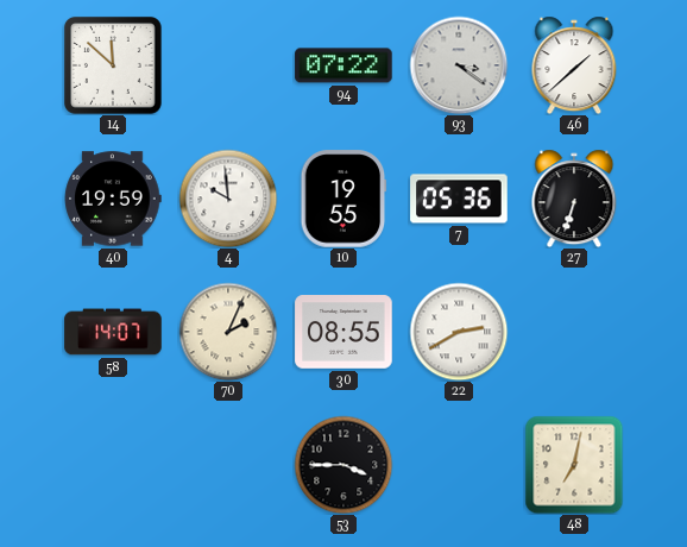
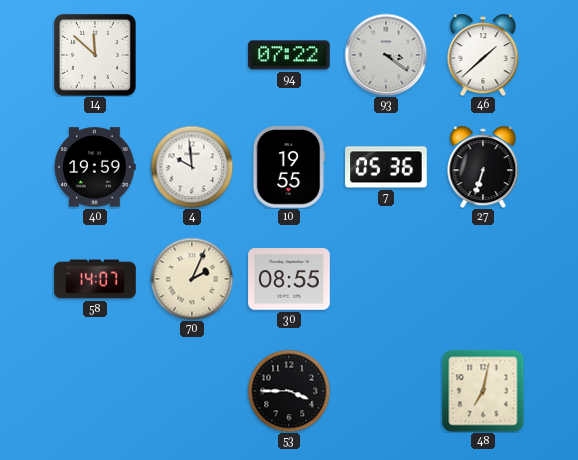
22: 2:40 -> none
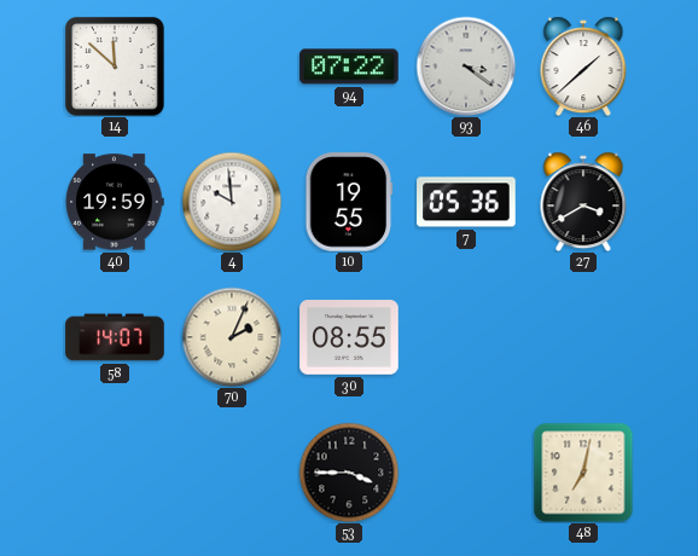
27: 6:33 -> 3:40
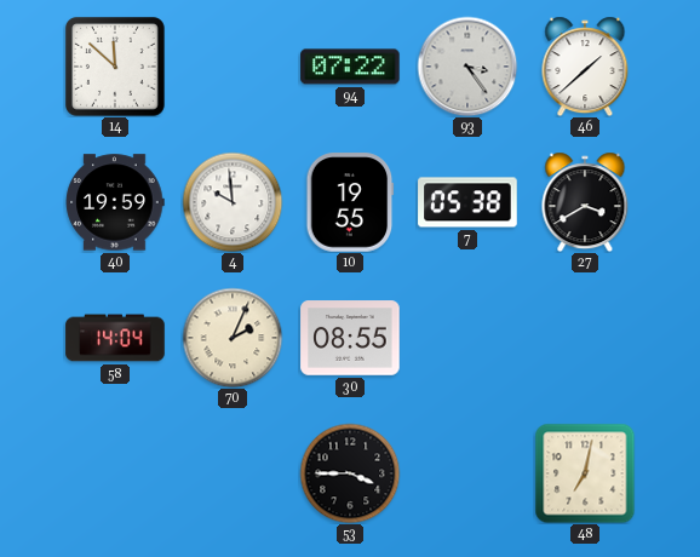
93: 3:21 -> 3:24
7: 05:36 -> 05:38
58: 14:07 -> 14:04
